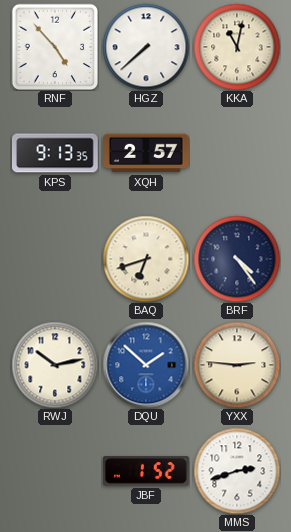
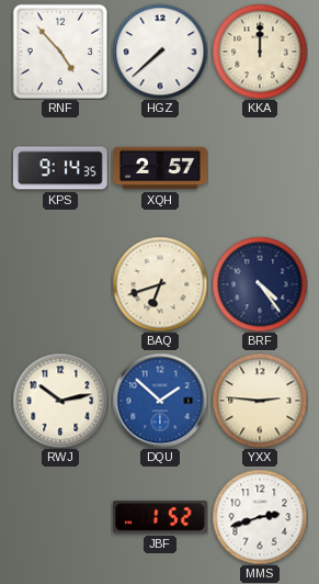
KKA: 11:02 -> 12:00
KPS: 9:13 -> 9:14
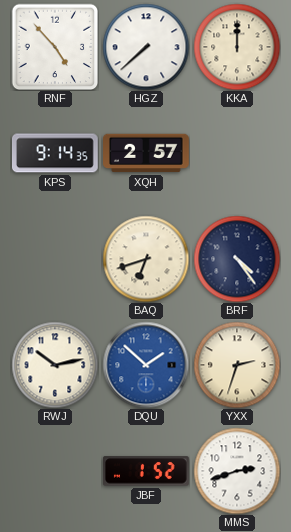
YXX: 2:46 -> 2:33
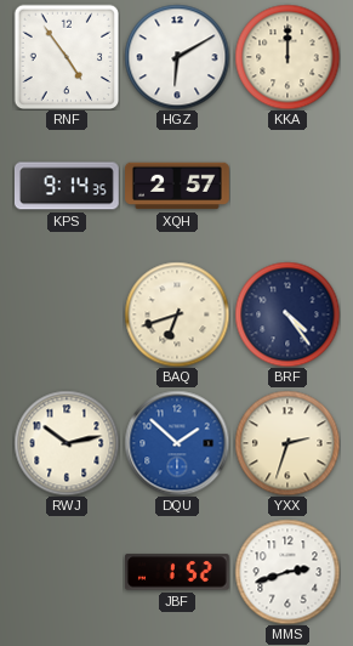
RNF: 4:53 -> 4:54
HGZ: 7:38 -> 6:10
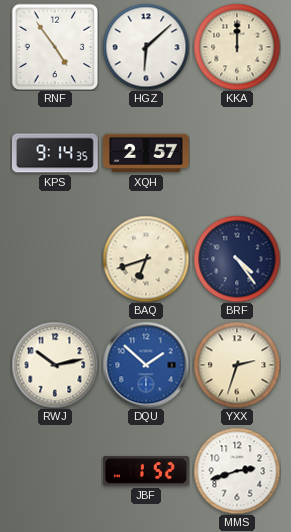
HGZ: 6:10 -> 6:08
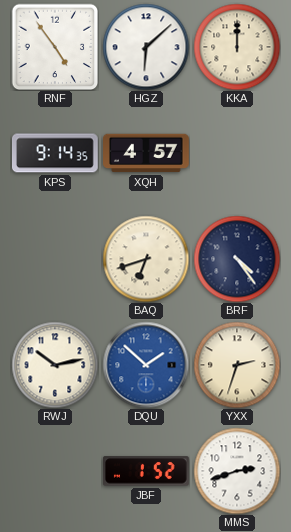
XQH: 2:57 -> 4:57
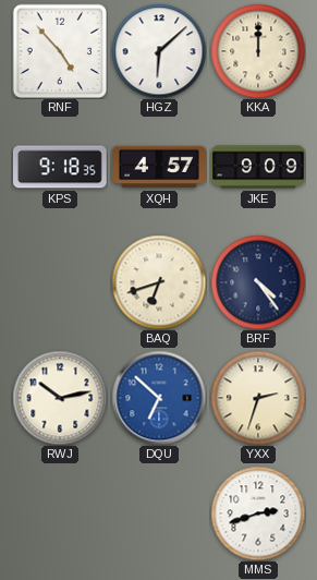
RNF: 4:54 -> 4:53
KPS: 9:14 -> 9:18
JKE: none -> 9:09
DQU: 1:52 -> 6:52
JBF: 1:52 -> none
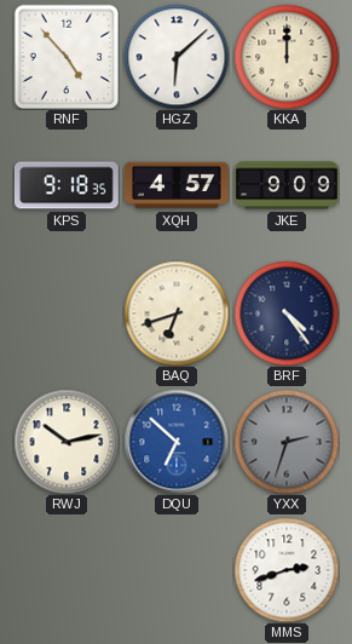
YXX dial: cream -> grey
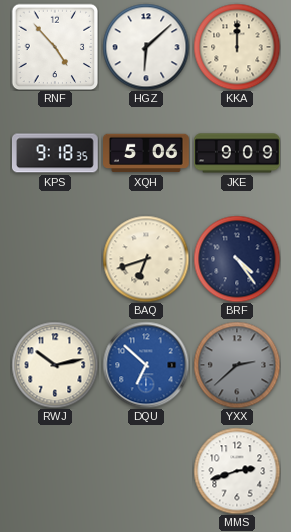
XQH: 4:57 -> 5:06
YXX: 2:33 -> 2:38
